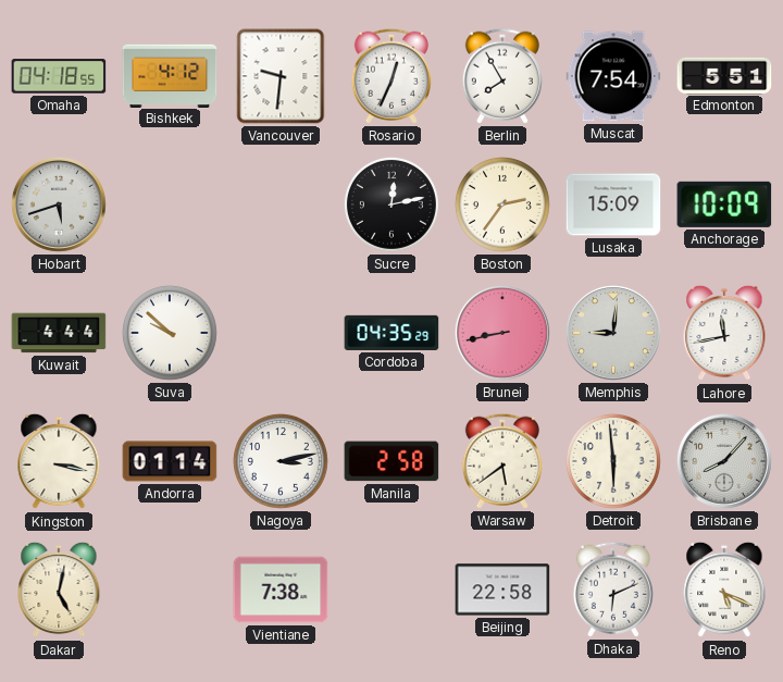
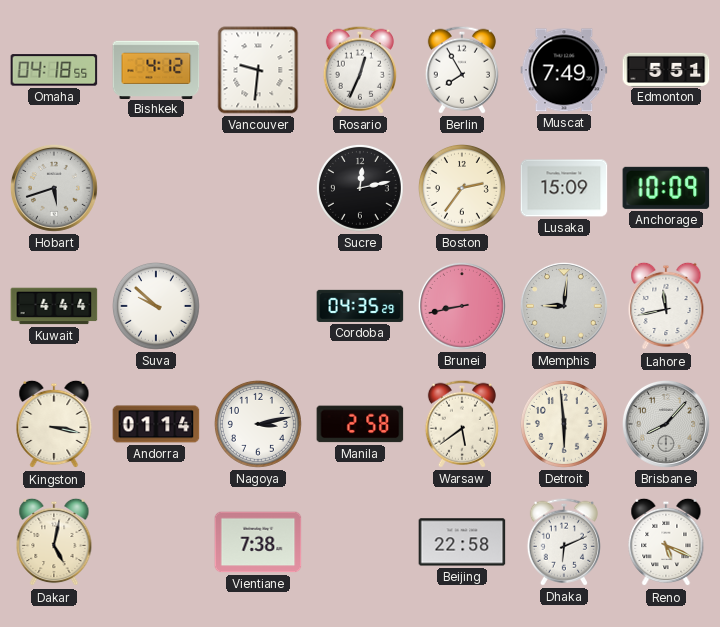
Muscat: 7:54 -> 7:49
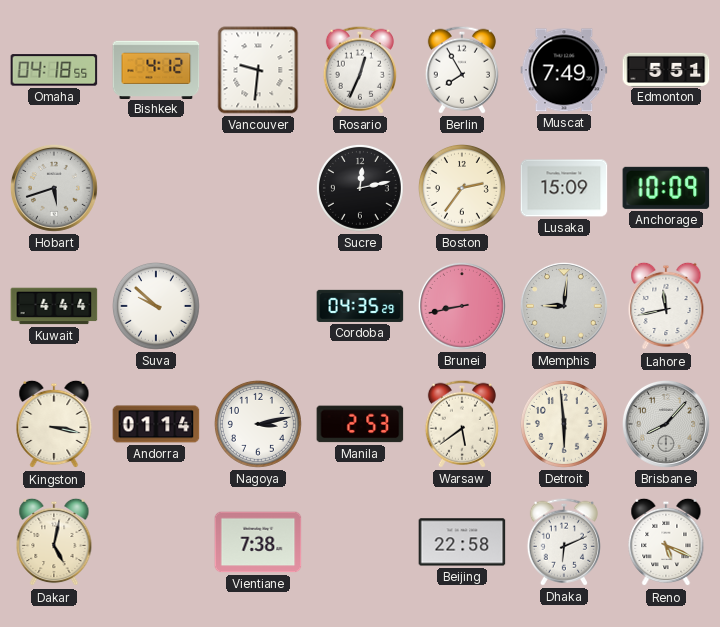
Manila: 2:58 -> 2:53
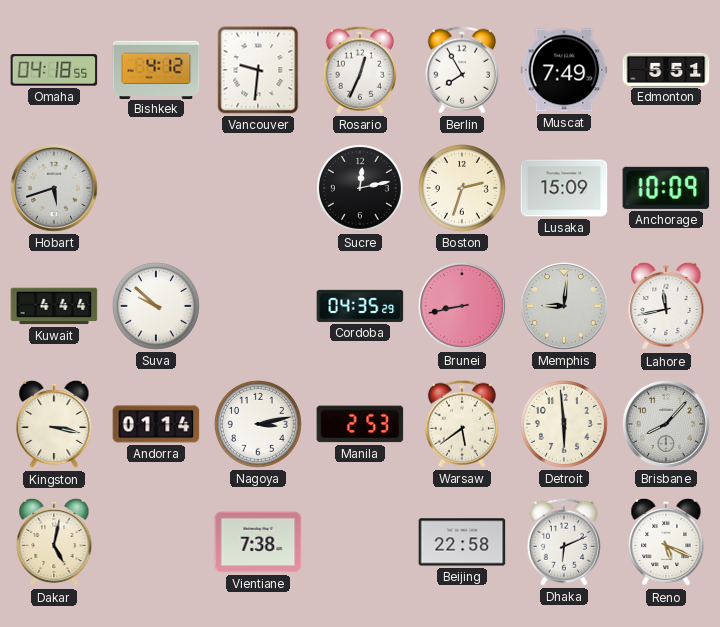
Boston: 2:36 -> 2:33
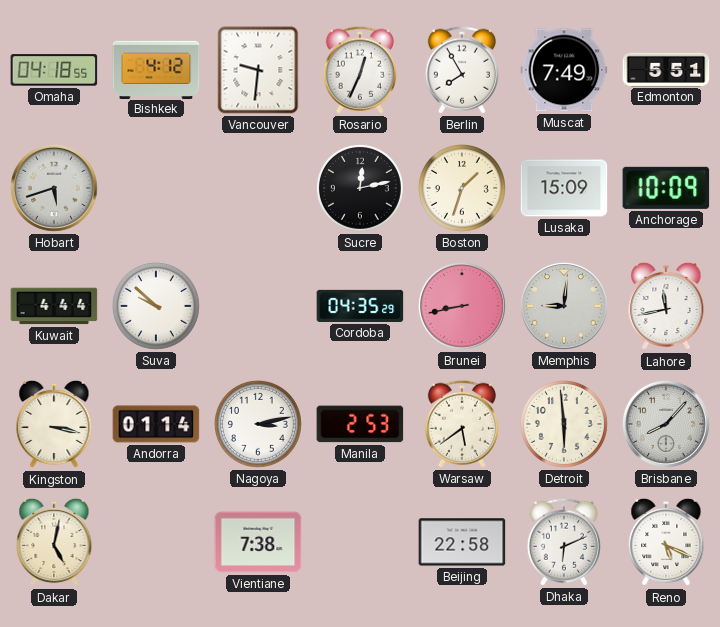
Boston: 2:33 -> 1:33
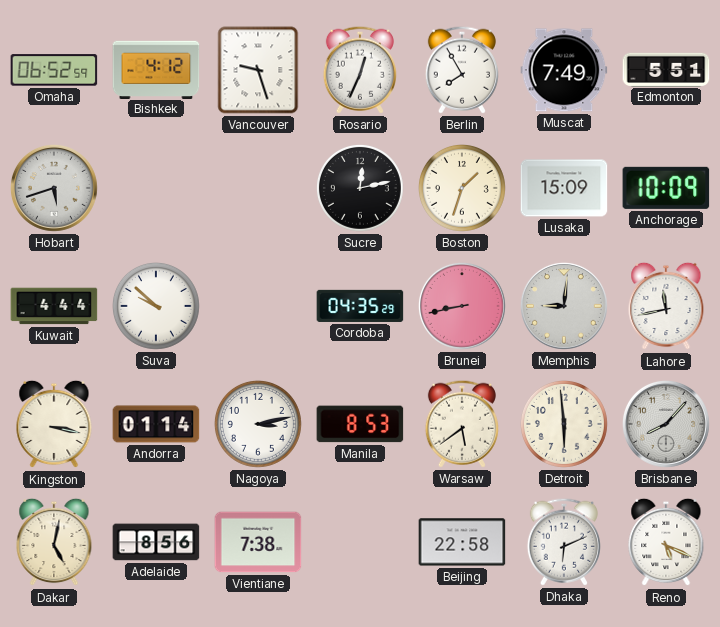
Omaha: 04:18 -> 06:52
Vancouver: 9:31 -> 9:27
Manila: 2:53 -> 8:53
Adelaide: none -> 8:56
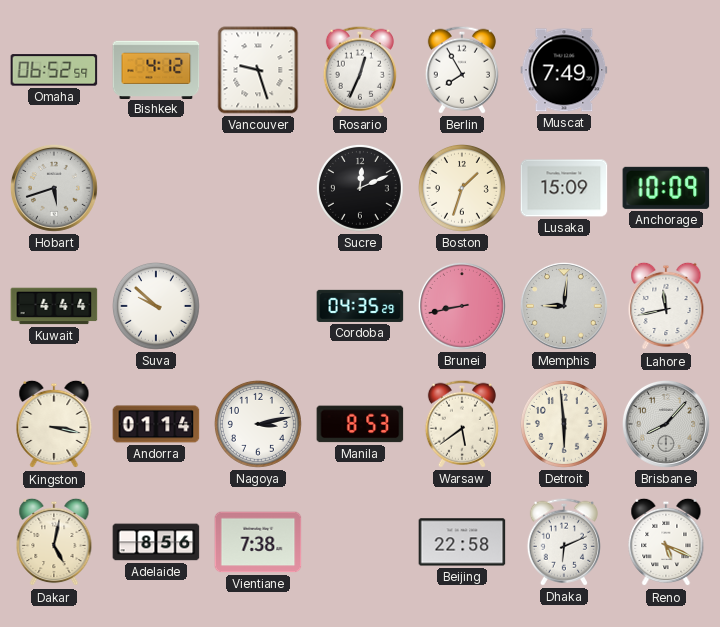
Edmonton: 5:51 -> none
Sucre: 12:13 -> 12:11
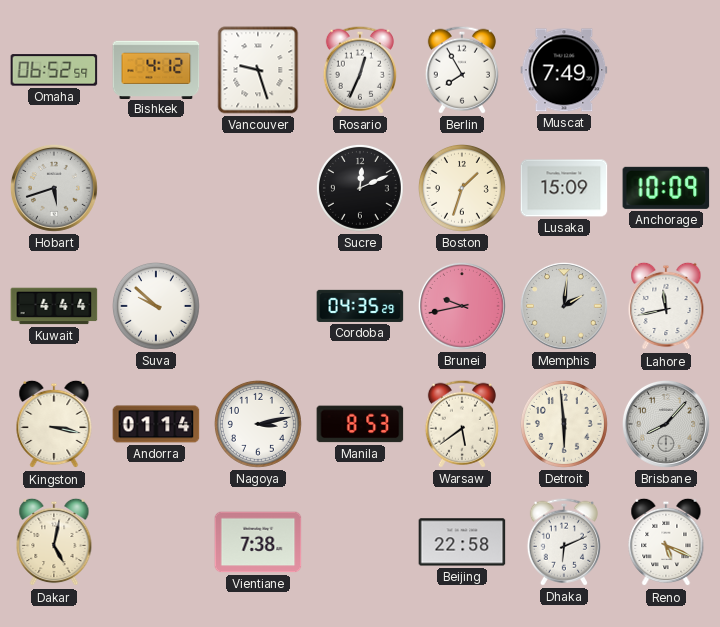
Brunei: 8:43 -> 9:43
Memphis: 9:01 -> 2:01
Adelaide: 8:56 -> none
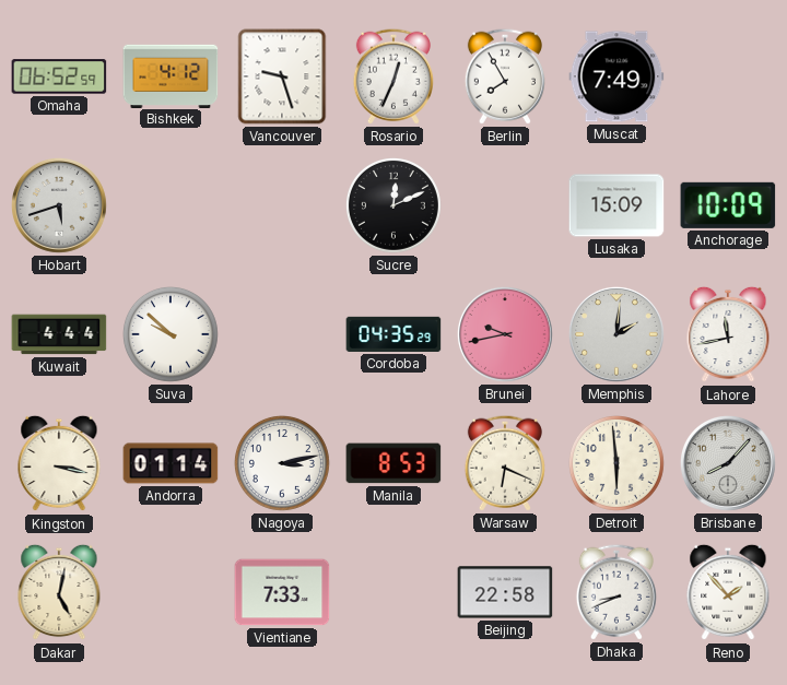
Boston: 1:33 -> none
Warsaw: 5:39 -> 6:19
Vientiane: 7:38 -> 7:33
Dhaka: 6:11 -> 8:41
Reno: 5:19 -> 1:53
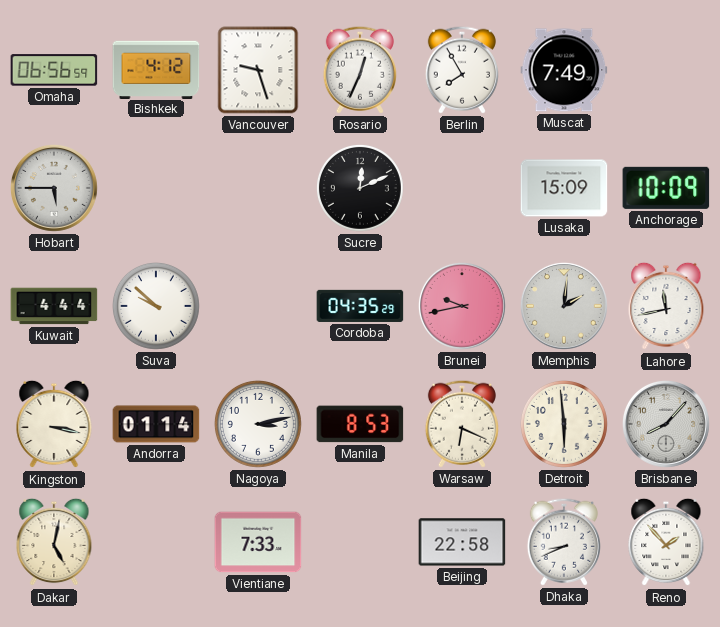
Omaha: 06:52 -> 06:56
Hobart: 5:42 -> 5:45
